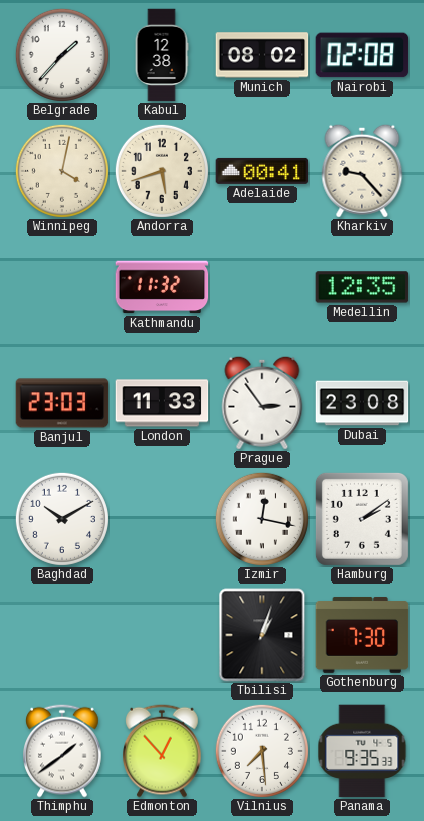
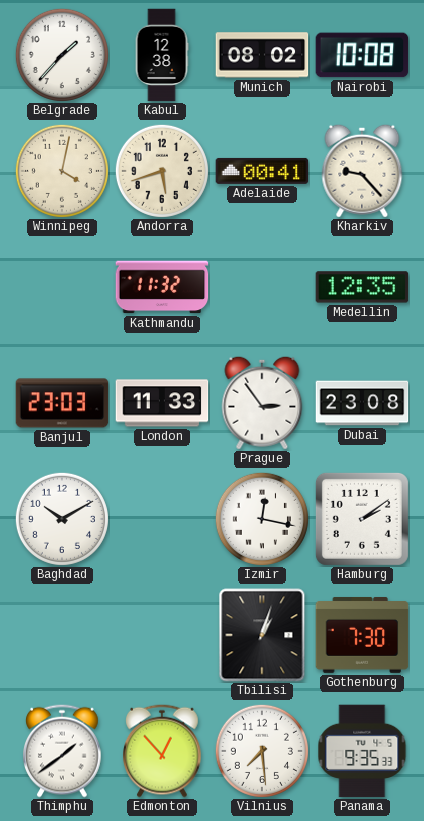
Nairobi: 02:08 -> 10:08
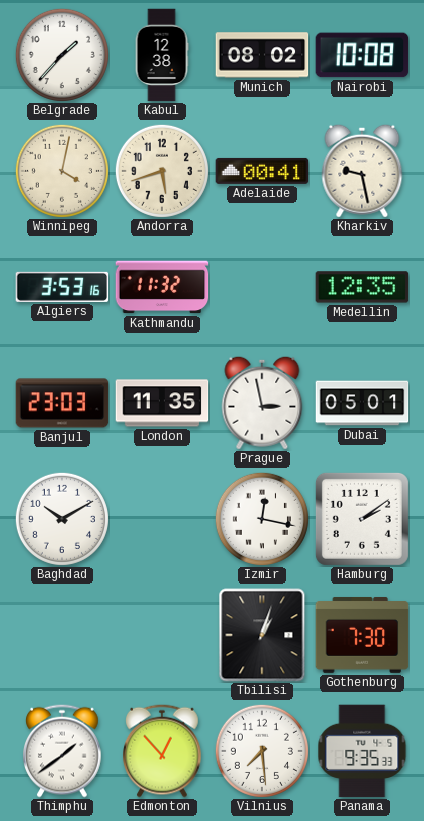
Kharkiv: 9:23 -> 9:28
Algiers: none -> 3:53
London: 11:33 -> 11:35
Prague: 2:54 -> 2:58
Dubai: 23:08 -> 05:01
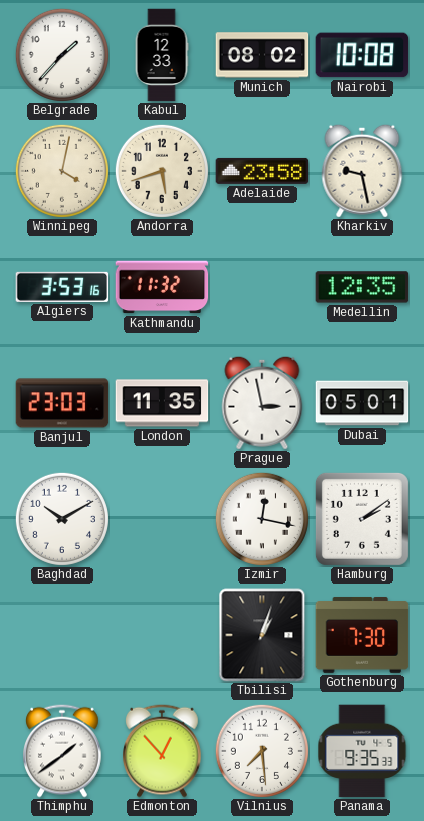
Kabul: 12:38 -> 12:33
Adelaide: 00:41 -> 23:58
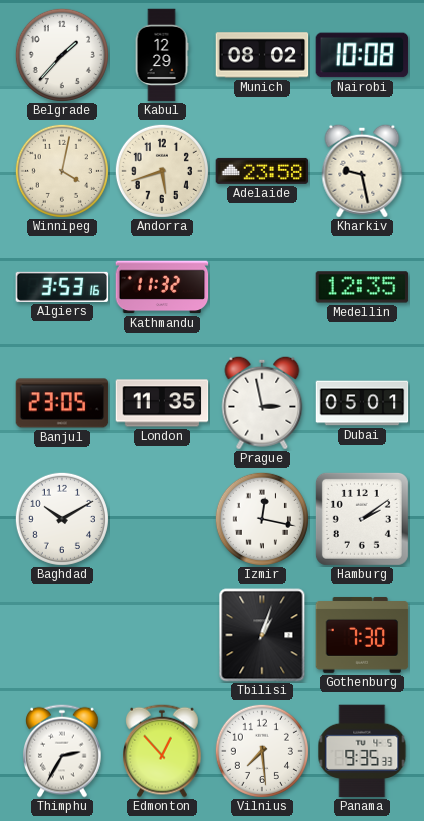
Kabul: 12:33 -> 12:29
Banjul: 23:03 -> 23:05
Thimphu: 1:39 -> 2:35
